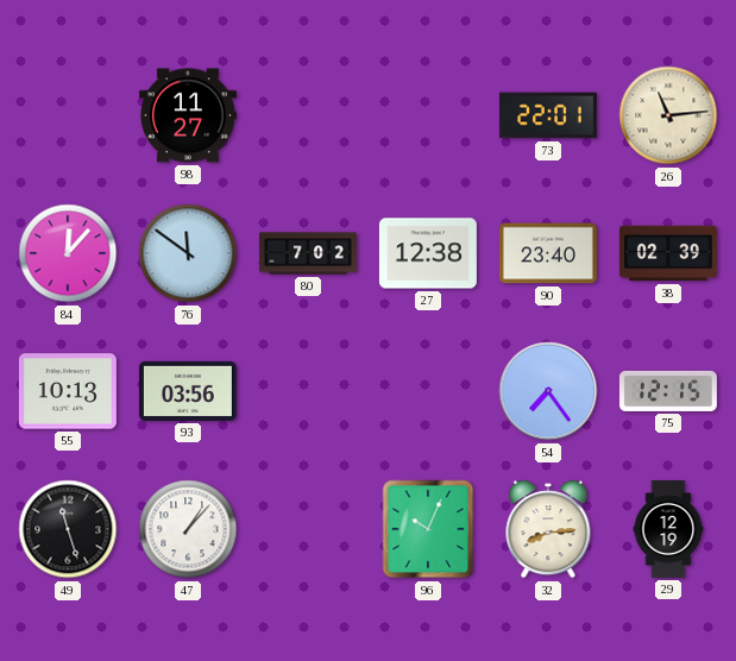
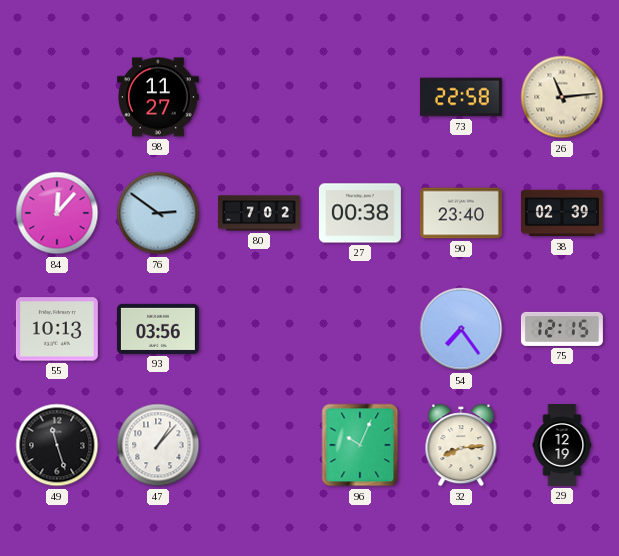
73: 22:01 -> 22:58
76: 11:51 -> 2:51
27: 12:38 -> 00:38
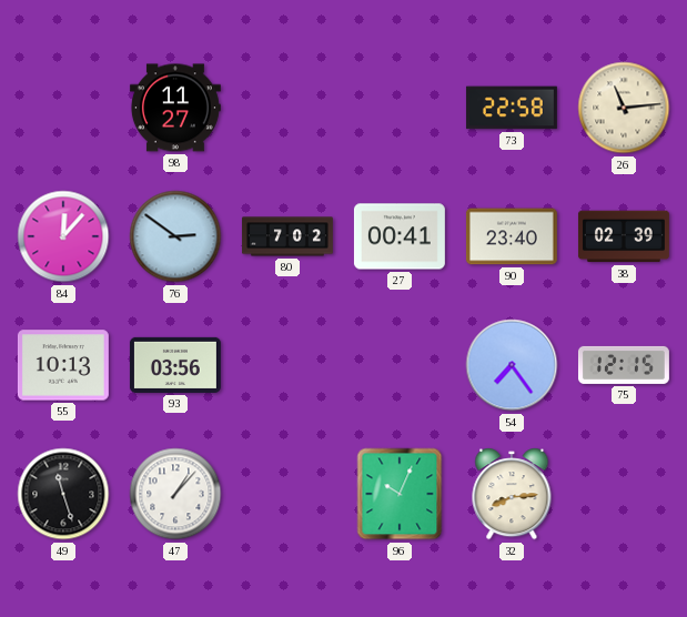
27: 00:38 -> 00:41
29: 12:19 -> none
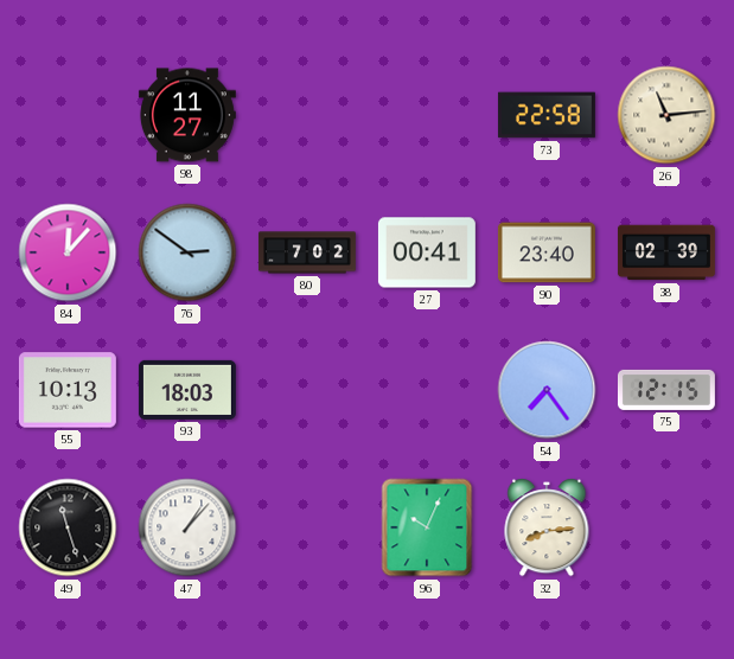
93: 03:56 -> 18:03
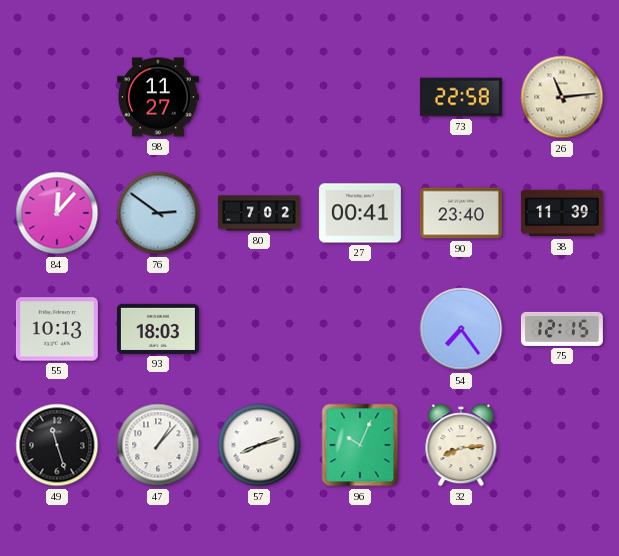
38: 02:39 -> 11:39
57: none -> 8:12
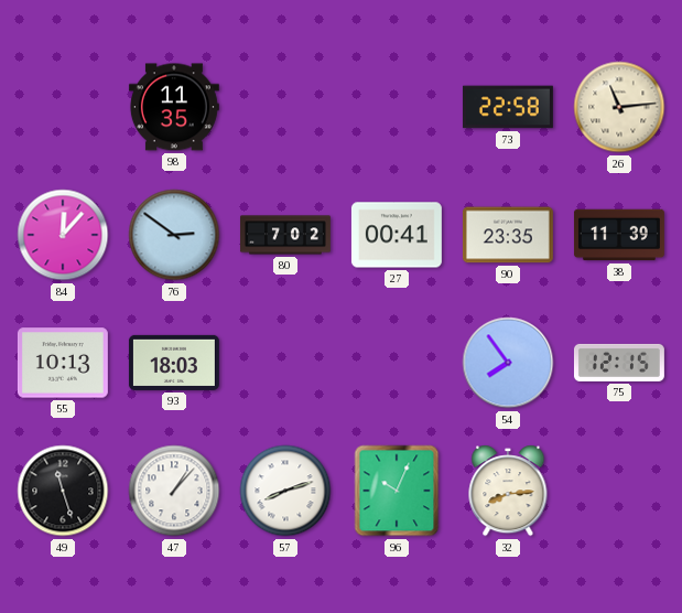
98: 11:27 -> 11:35
90: 23:40 -> 23:35
54: 7:24 -> 7:54
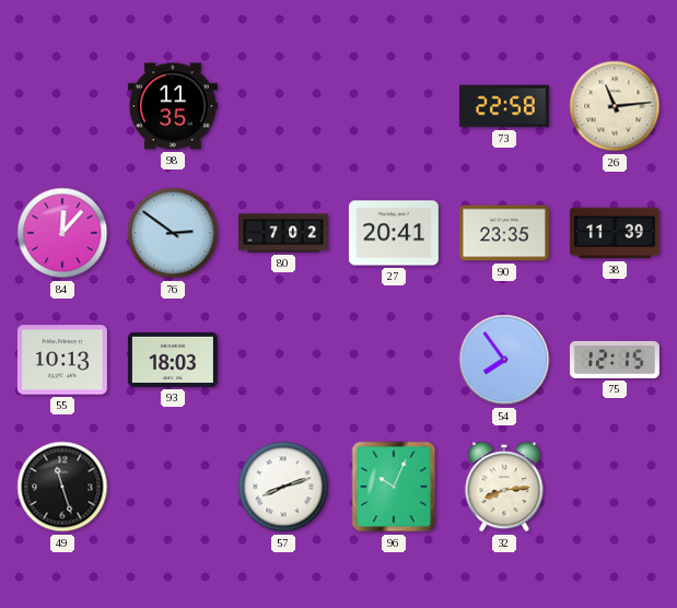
27: 00:41 -> 20:41
47: 1:07 -> none
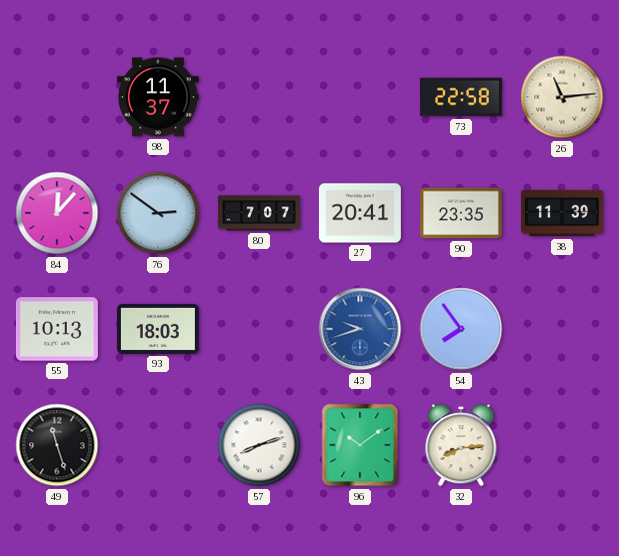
98: 11:35 -> 11:37
80: 7:02 -> 7:07
43: none -> 9:42
75: 12:15 -> none
96: 10:04 -> 10:09
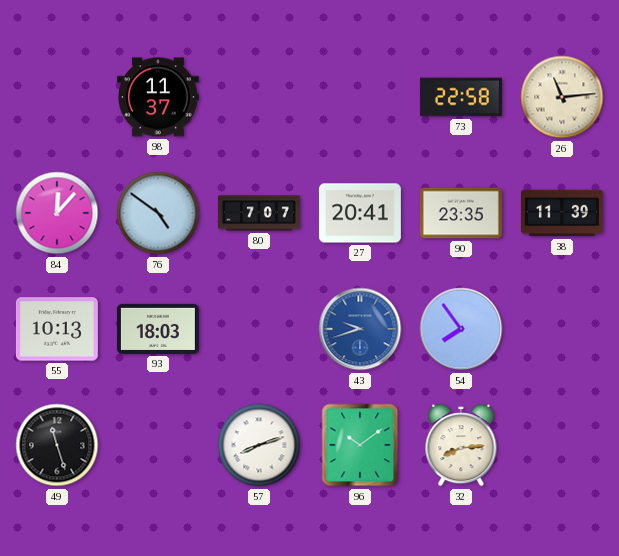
76: 2:51 -> 4:51
